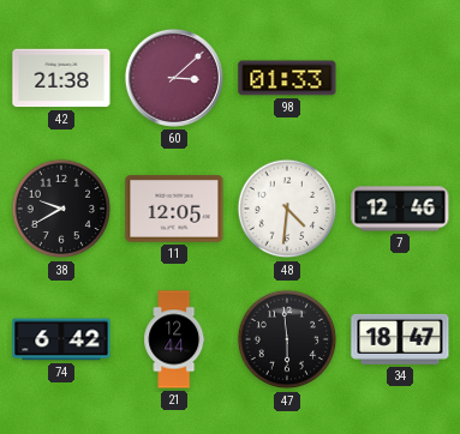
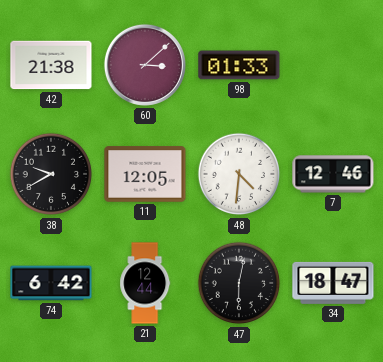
47: 5:59 -> 6:02
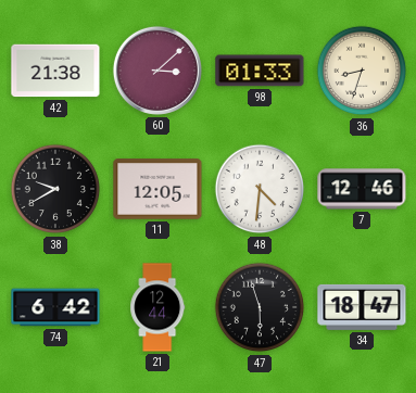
36: none -> 8:33
47: 6:02 -> 5:57
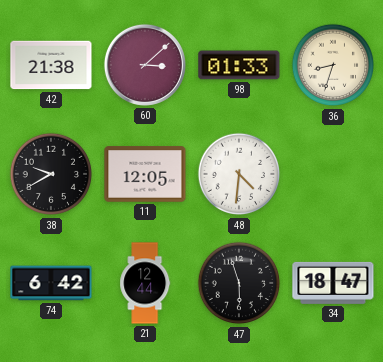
7: 12:46 -> none
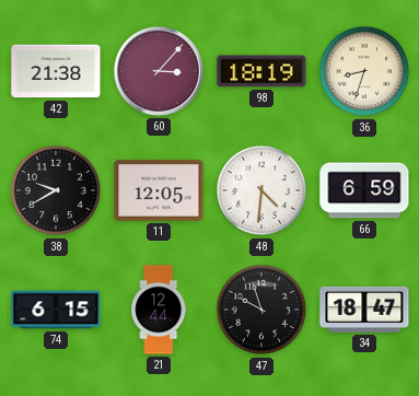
60: 3:08 -> 3:07
98: 01:33 -> 18:19
66: none -> 6:59
74: 6:42 -> 6:15
47: 5:57 -> 9:57
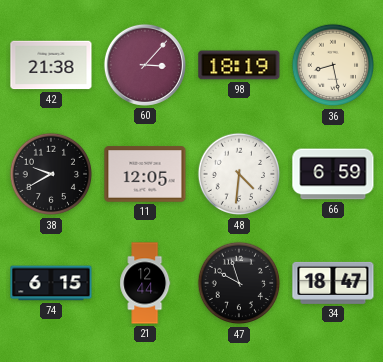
36: 8:33 -> 8:28
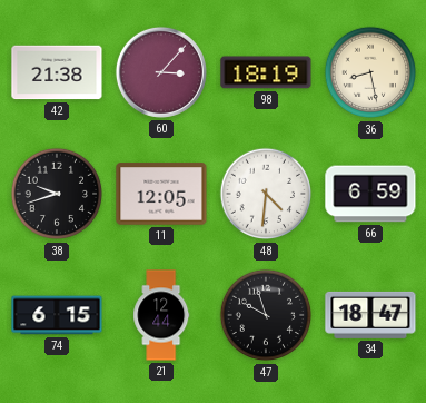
38: 9:40 -> 9:42
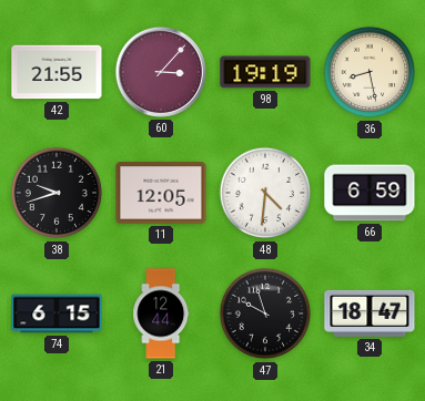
42: 21:38 -> 21:55
98: 18:19 -> 19:19
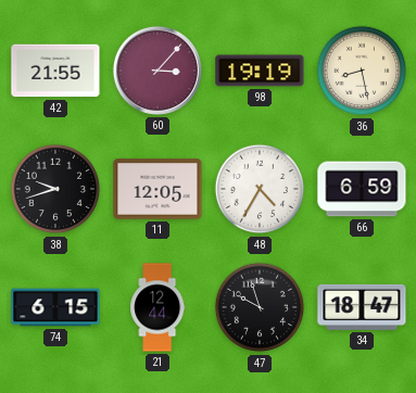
48: 4:31 -> 4:35
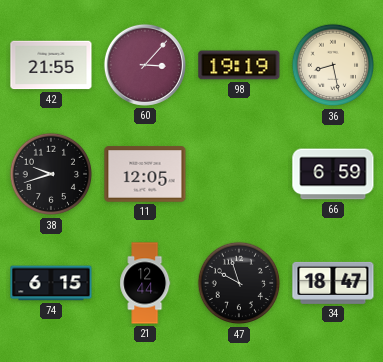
48: 4:35 -> none
